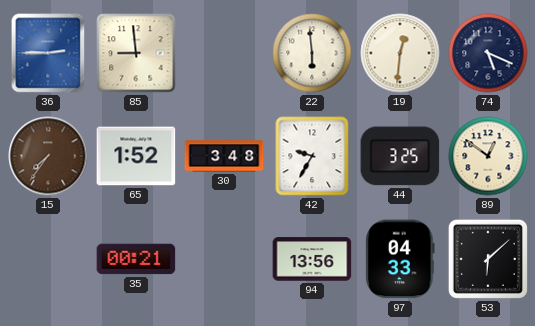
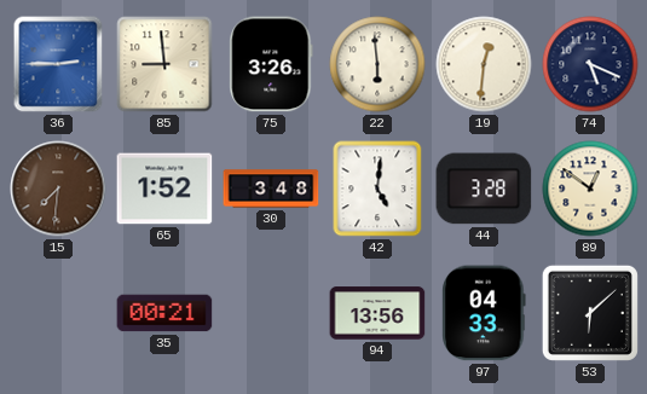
75: none -> 3:26
15: 7:36 -> 7:31
42: 9:35 -> 5:01
44: 3:25 -> 3:28
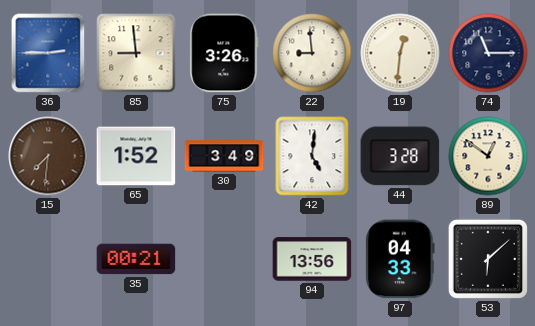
22: 5:59 -> 8:59
74: 5:19 -> 11:15
30: 3:48 -> 3:49
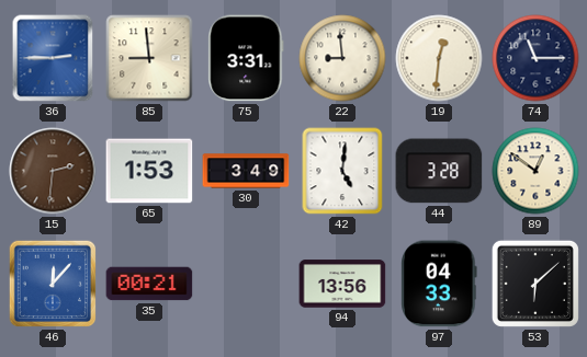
75: 3:26 -> 3:31
15: 7:31 -> 2:31
65: 1:52 -> 1:53
46: none -> 12:07
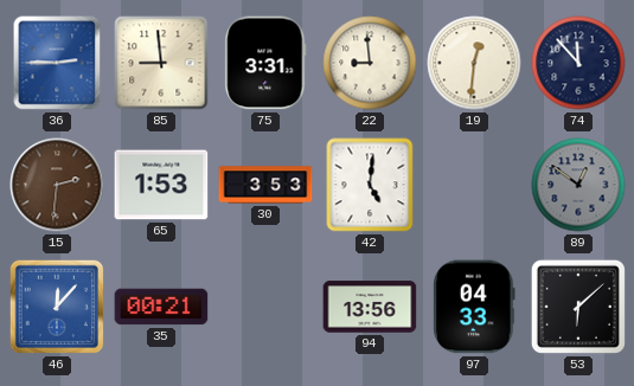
74: 11:15 -> 11:53
30: 3:49 -> 3:53
44: 3:28 -> none
89 dial: cream -> grey
